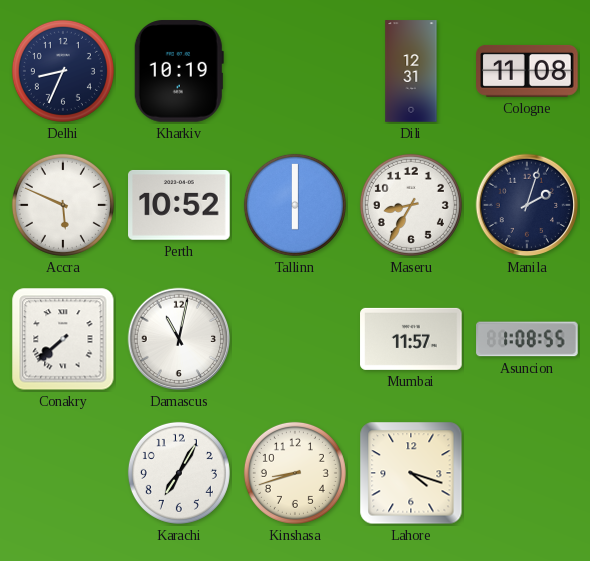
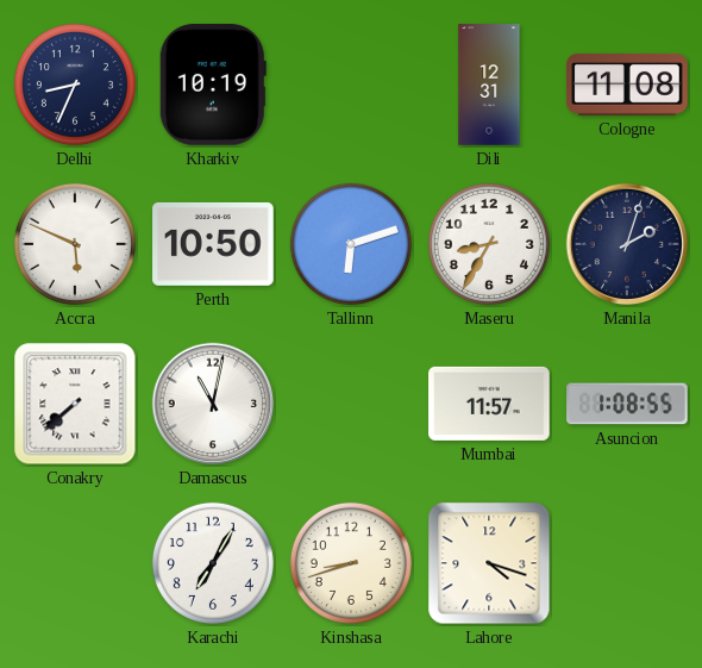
Perth: 10:52 -> 10:50
Tallinn: 6:00 -> 6:12
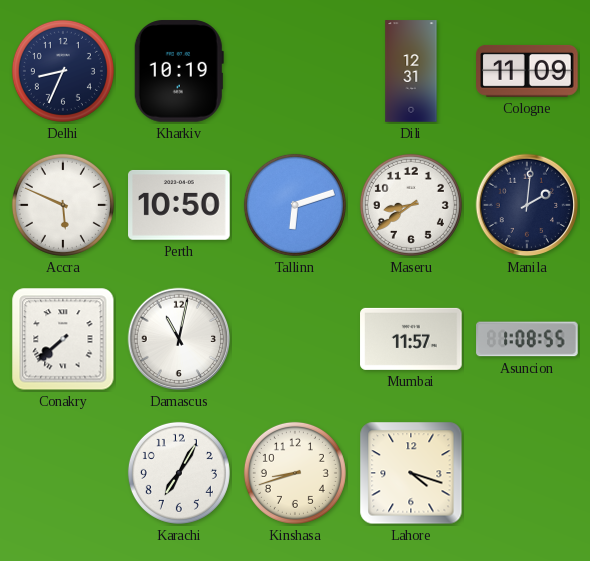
Cologne: 11:08 -> 11:09
Maseru: 8:35 -> 8:39
Manila: 2:03 -> 2:01
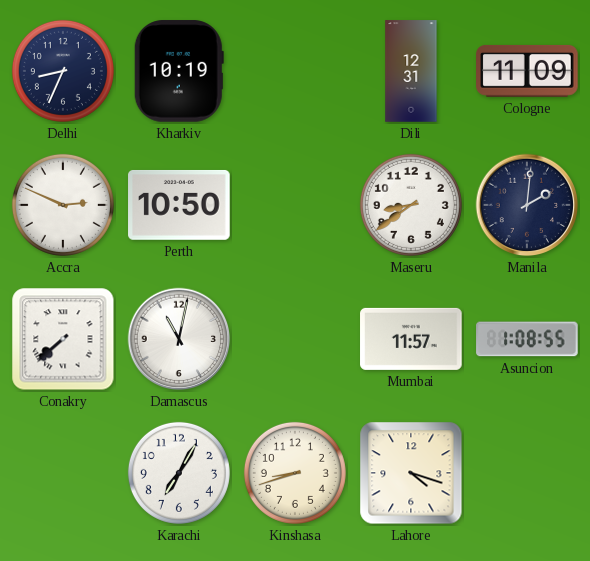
Accra: 5:49 -> 2:49
Tallinn: 6:12 -> none
